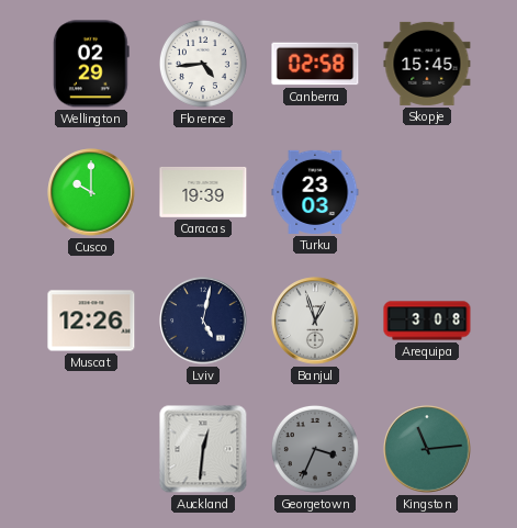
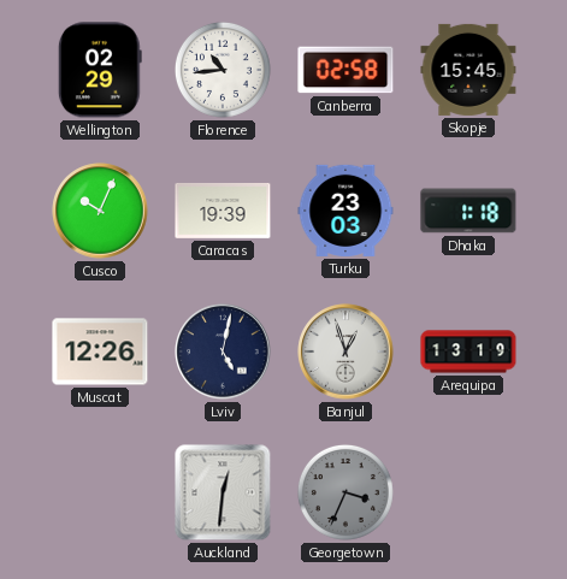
Florence: 4:44 -> 10:44
Cusco: 10:00 -> 10:04
Dhaka: none -> 1:18
Arequipa: 3:08 -> 13:19
Kingston: 11:14 -> none
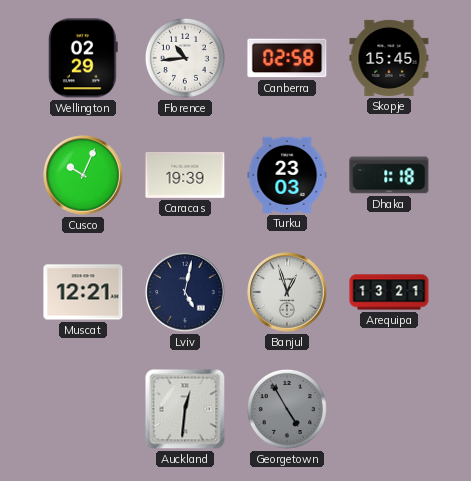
Muscat: 12:26 -> 12:21
Arequipa: 13:19 -> 13:21
Georgetown: 3:34 -> 4:55
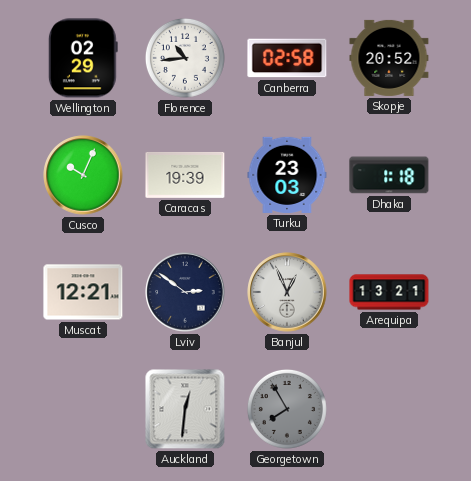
Skopje: 15:45 -> 20:52
Lviv: 5:02 -> 2:51
Banjul: 12:57 -> 12:56
Georgetown: 4:55 -> 7:55
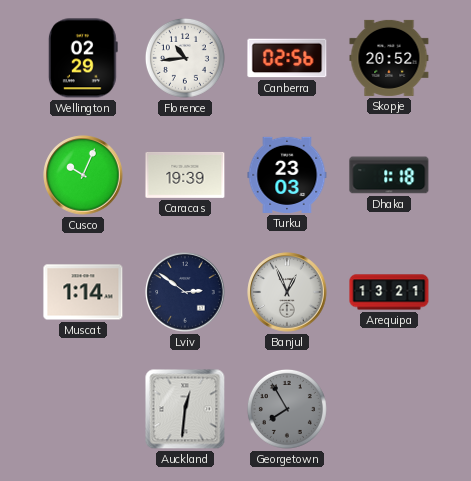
Canberra: 02:58 -> 02:56
Muscat: 12:21 -> 1:14
